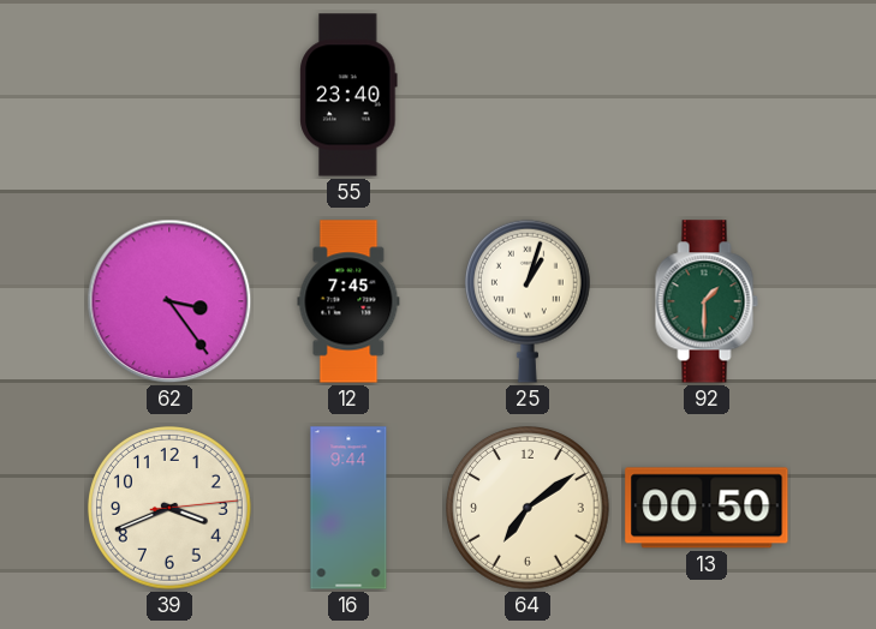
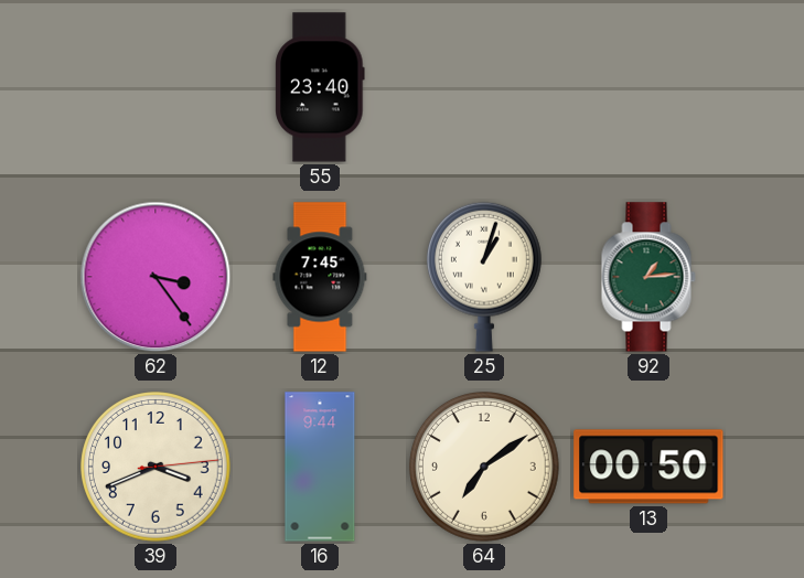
92: 1:30 -> 1:14
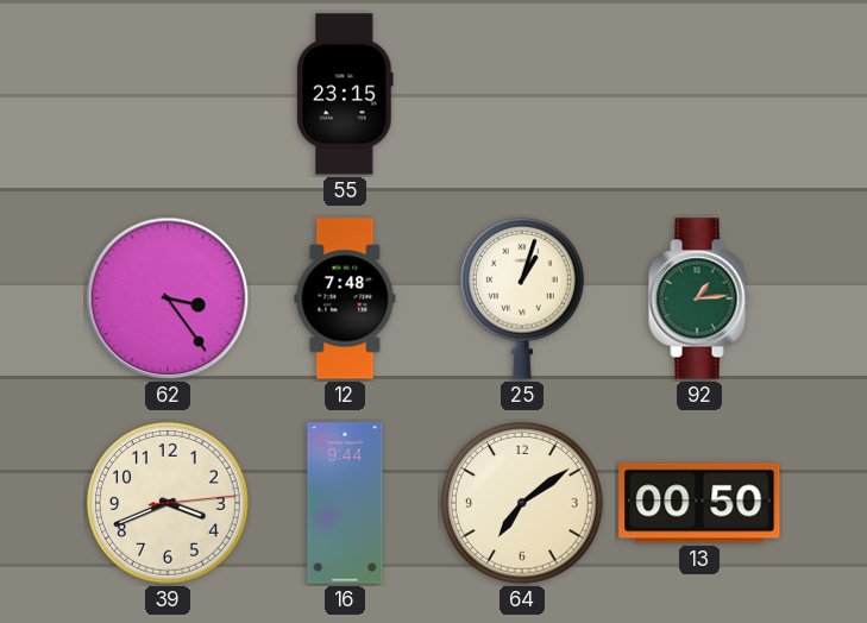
55: 23:40 -> 23:15
12: 7:45 -> 7:48
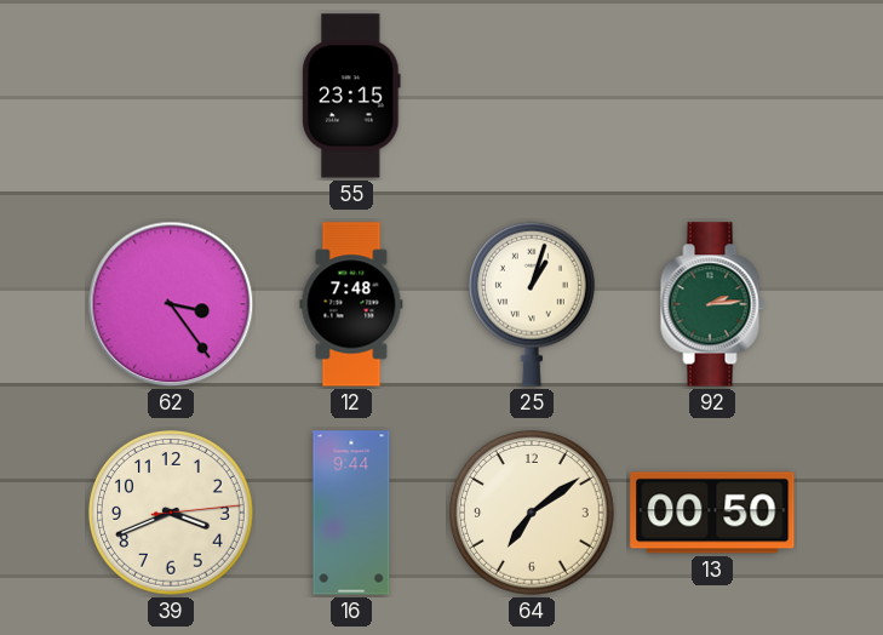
92: 1:14 -> 2:14
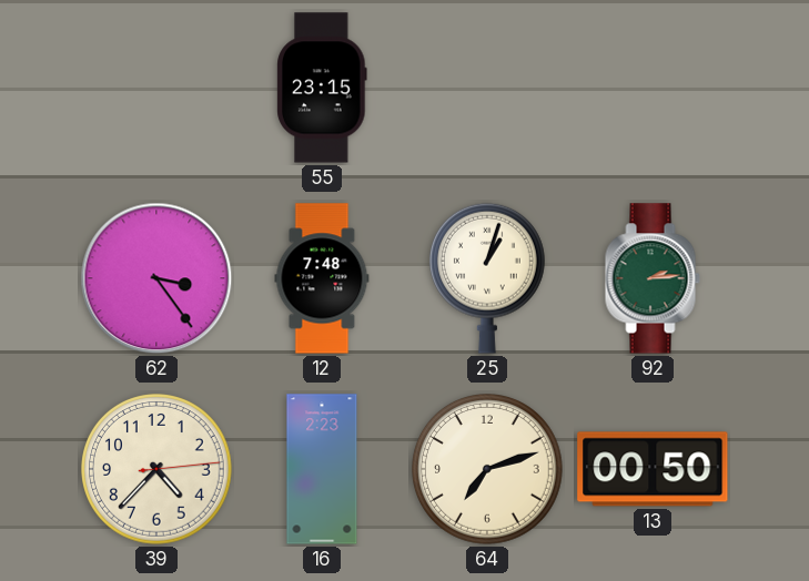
39: 3:41 -> 4:37
16: 9:44 -> 2:23
64: 7:09 -> 7:12
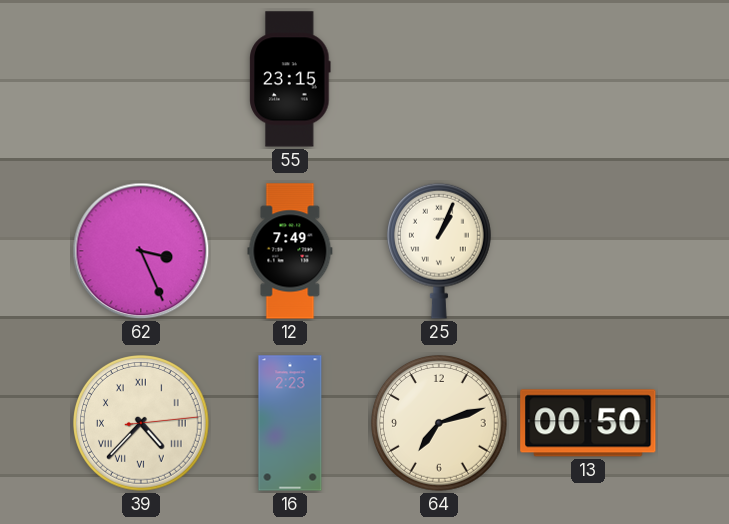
62: 3:24 -> 3:26
12: 7:48 -> 7:49
25: 1:03 -> 1:04
92: 2:14 -> none
39 numerals: Arabic -> Roman
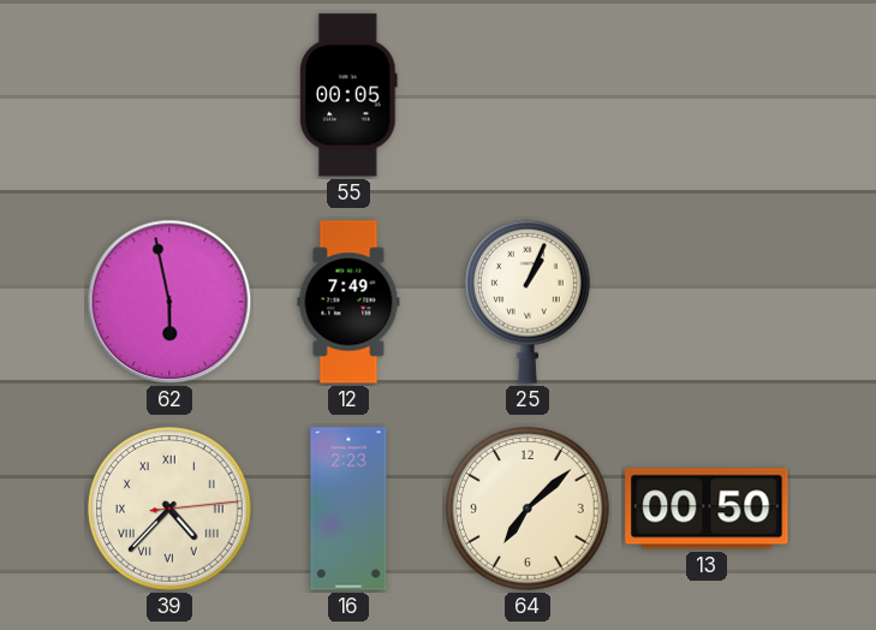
55: 23:15 -> 00:05
62: 3:26 -> 5:58
64: 7:12 -> 7:08
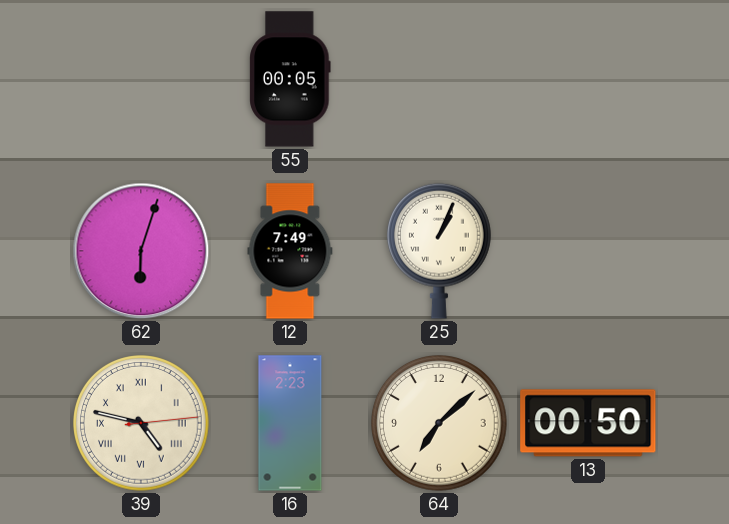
62: 5:58 -> 6:03
39: 4:37 -> 4:47
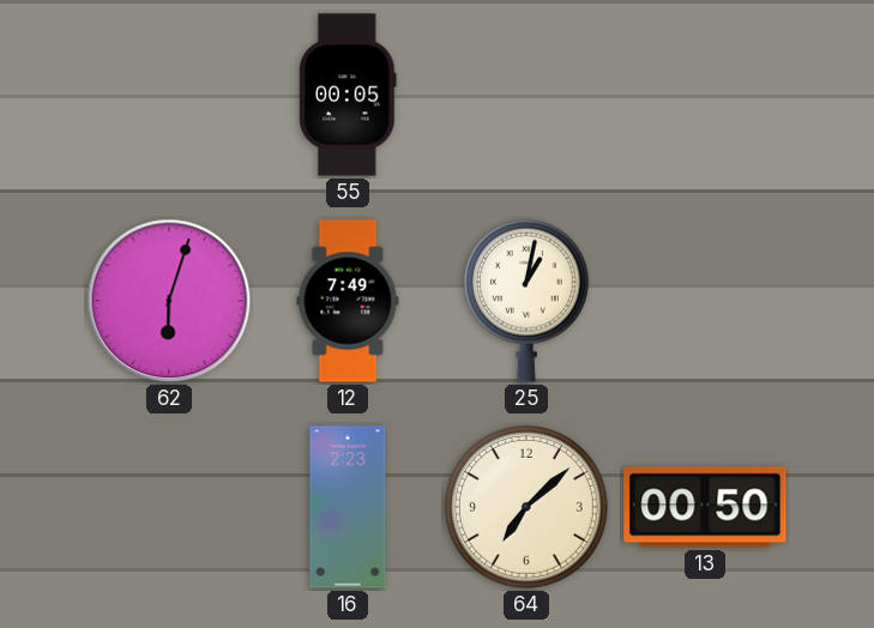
25: 1:04 -> 1:02
39: 4:47 -> none
